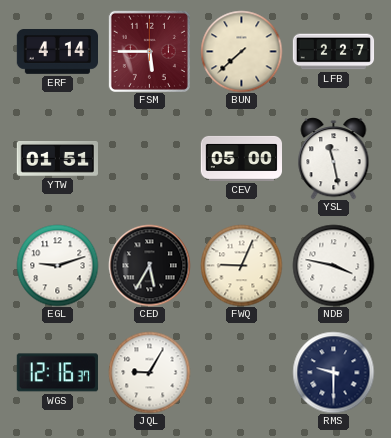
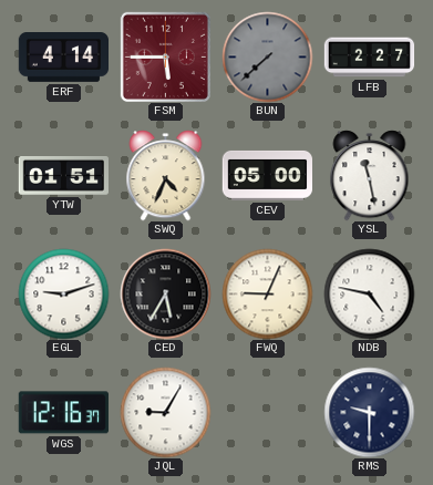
BUN dial: cream -> grey
SWQ: none -> 4:34
NDB: 3:47 -> 4:47
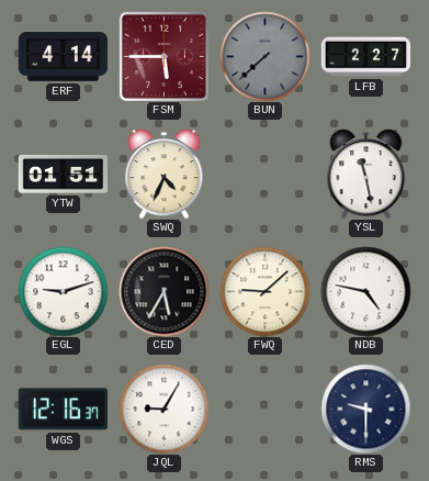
CEV: 05:00 -> none
FWQ: 9:04 -> 9:08
